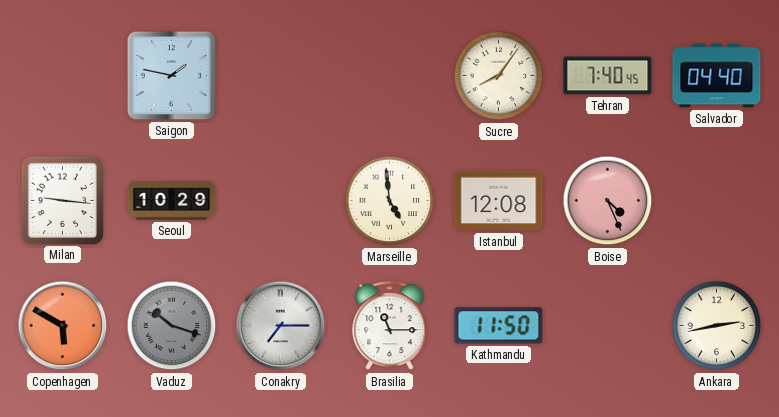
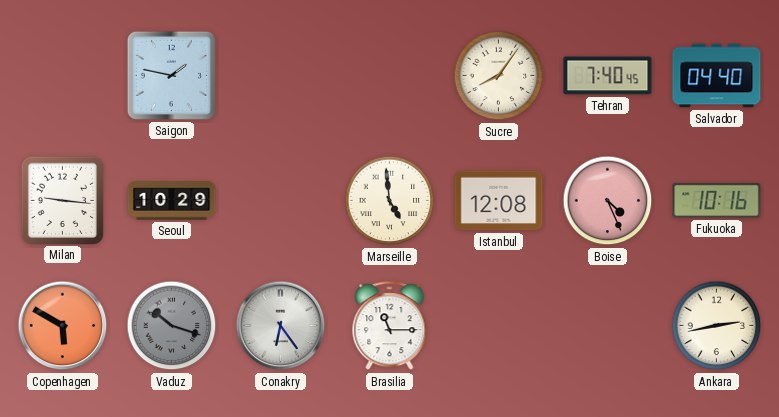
Fukuoka: none -> 10:16
Conakry: 7:15 -> 6:24
Kathmandu: 11:50 -> none
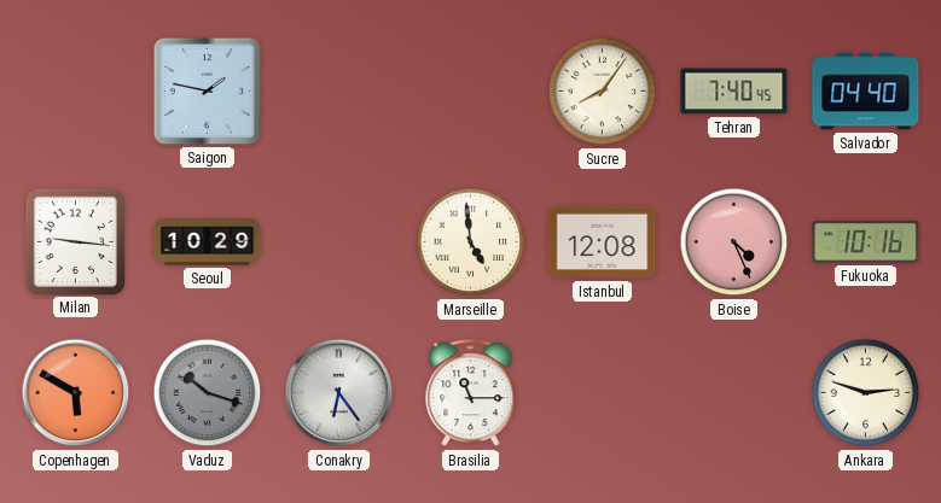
Ankara: 2:43 -> 2:48
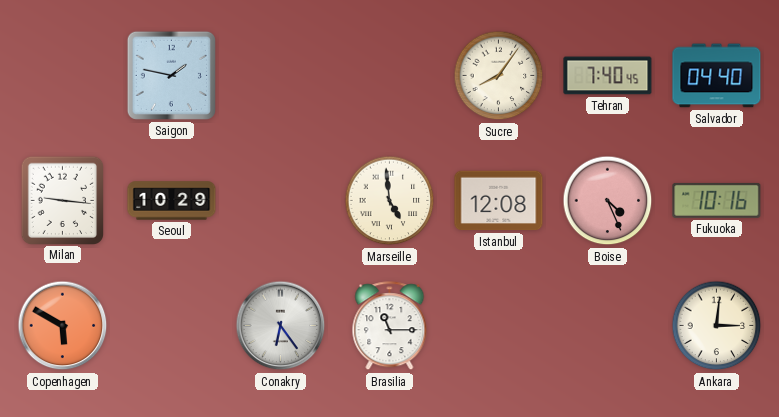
Vaduz: 10:18 -> none
Ankara: 2:48 -> 3:01
